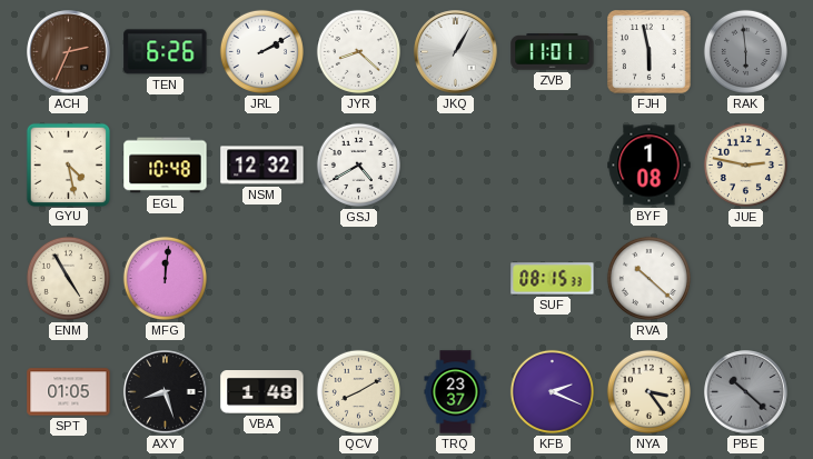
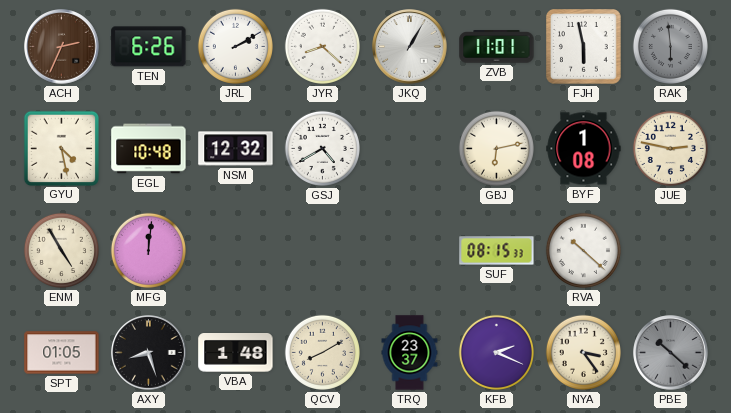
GBJ: none -> 6:13
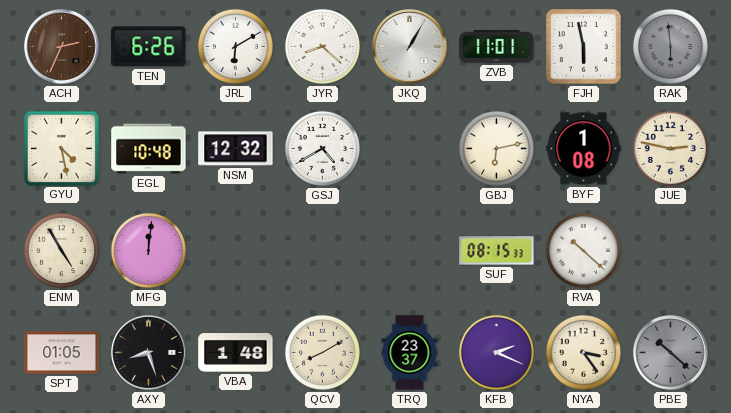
JRL: 2:10 -> 6:10
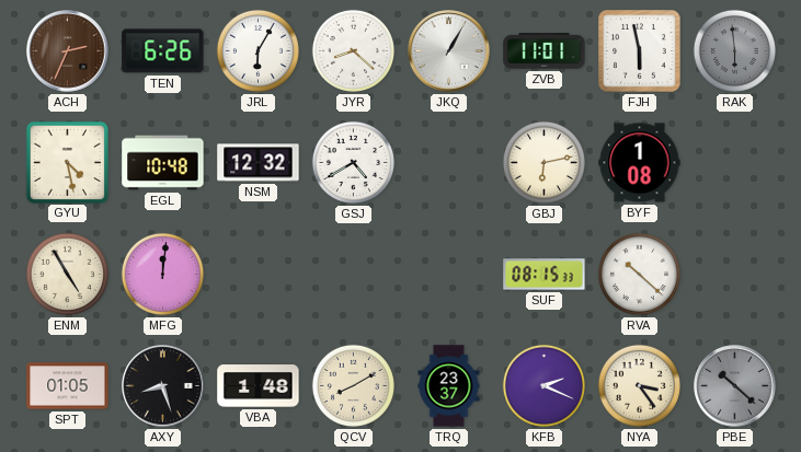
JRL: 6:10 -> 6:05
JUE: 2:47 -> none
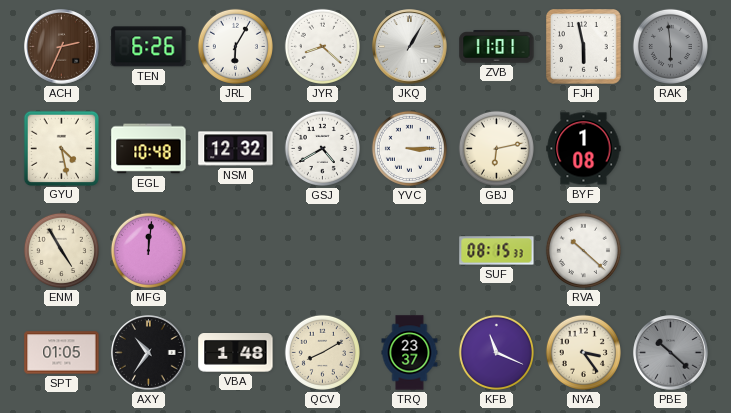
YVC: none -> 3:15
AXY: 8:27 -> 10:36
KFB: 2:19 -> 11:19
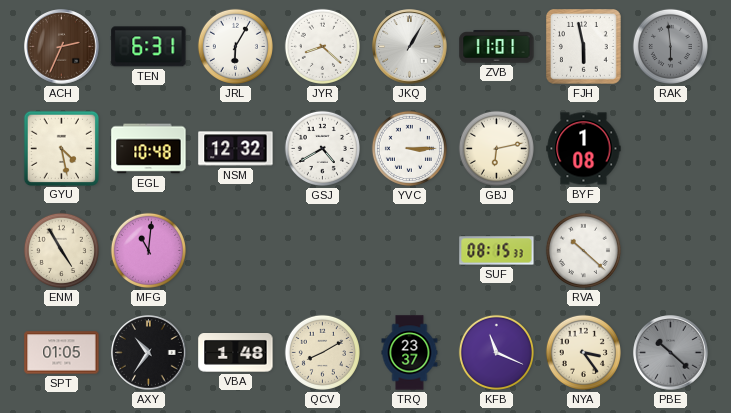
TEN: 6:26 -> 6:31
MFG: 12:01 -> 11:01
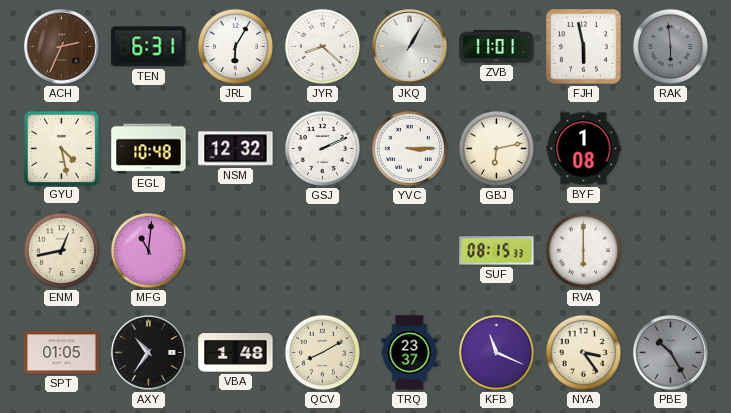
GSJ: 4:40 -> 2:11
ENM: 4:55 -> 12:43
RVA: 10:22 -> 6:00
PBE: 10:22 -> 10:25
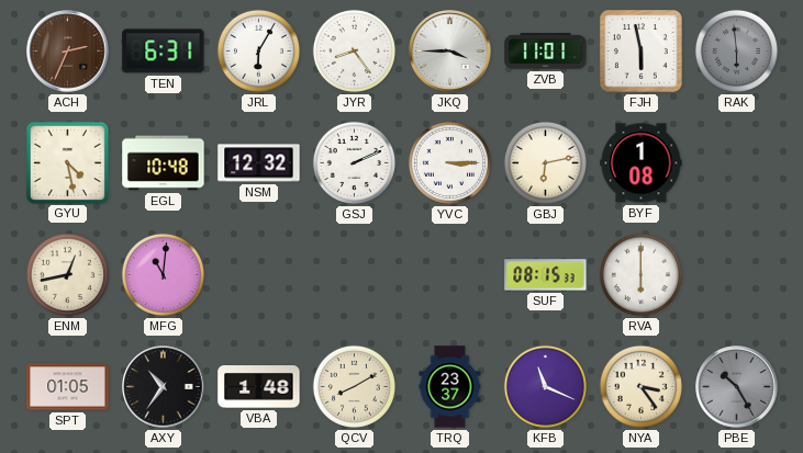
JYR: 8:22 -> 8:24
JKQ: 1:05 -> 3:45
